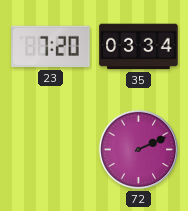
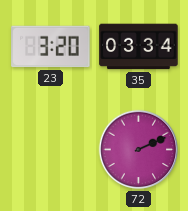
23: 7:20 -> 3:20
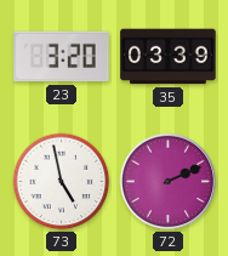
35: 03:34 -> 03:39
73: none -> 4:58
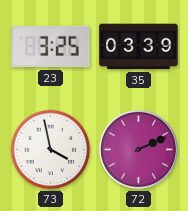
23: 3:20 -> 3:25
73: 4:58 -> 3:58
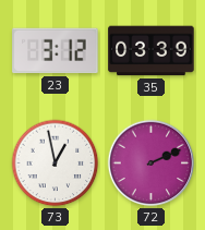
23: 3:25 -> 3:12
73: 3:58 -> 12:58
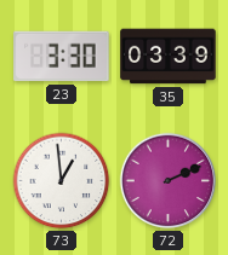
23: 3:12 -> 3:30
73: 12:58 -> 12:59
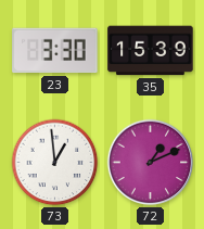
35: 03:39 -> 15:39
72: 2:11 -> 1:11
